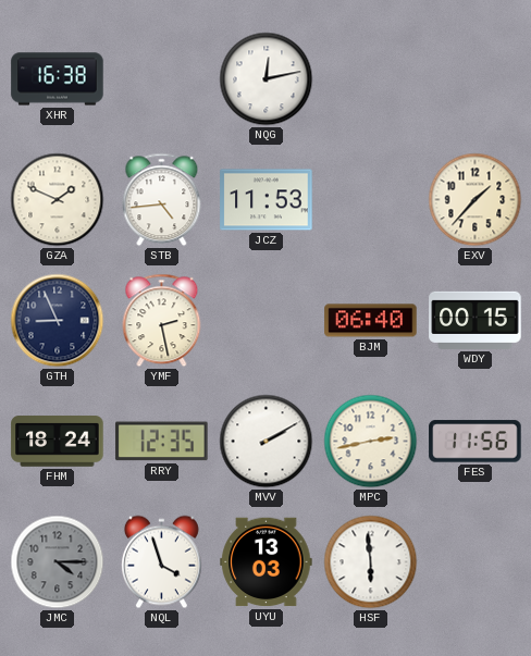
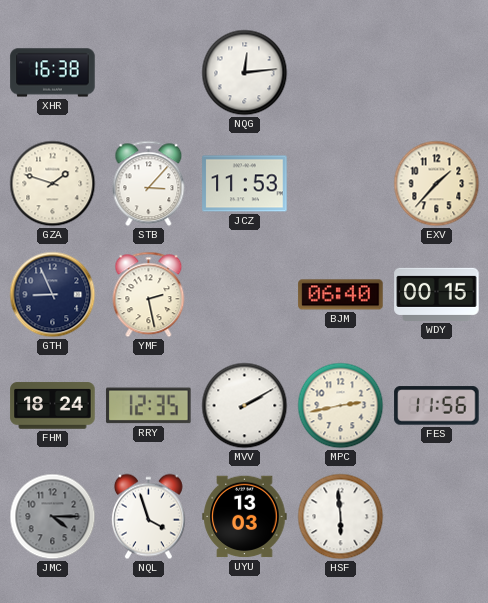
NQG: 12:13 -> 12:14
GZA: 1:49 -> 1:48
STB: 4:44 -> 3:07
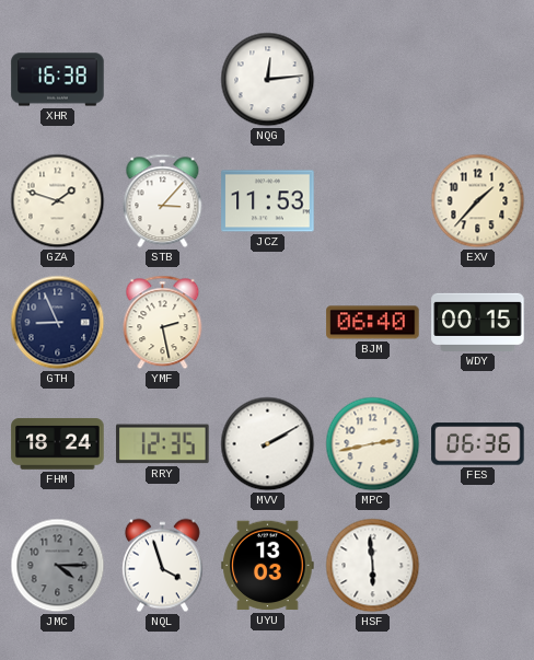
FES: 11:56 -> 06:36
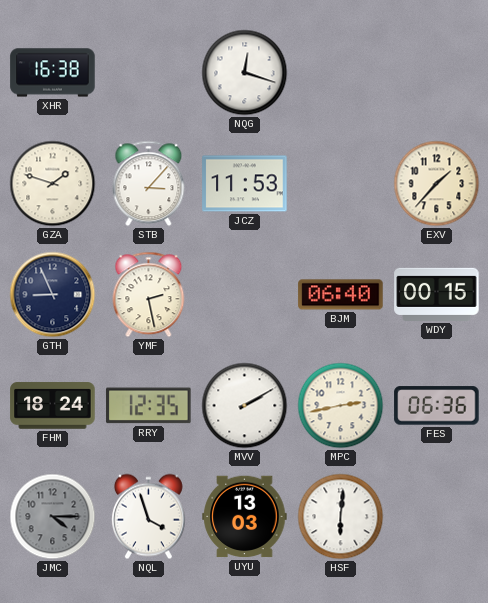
NQG: 12:14 -> 12:18
HSF: 5:59 -> 6:01
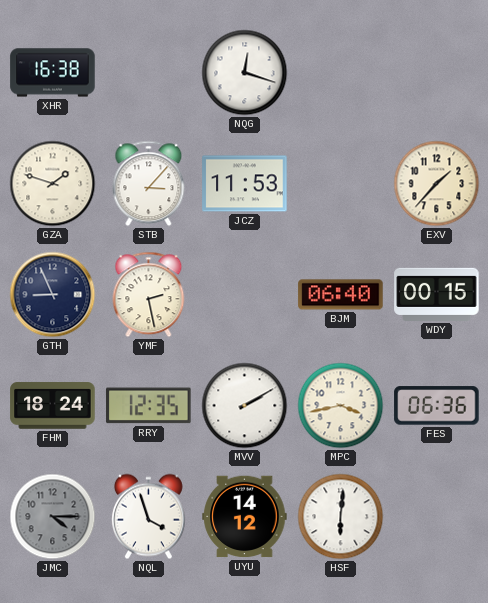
MPC: 2:43 -> 3:43
UYU: 13:03 -> 14:12
